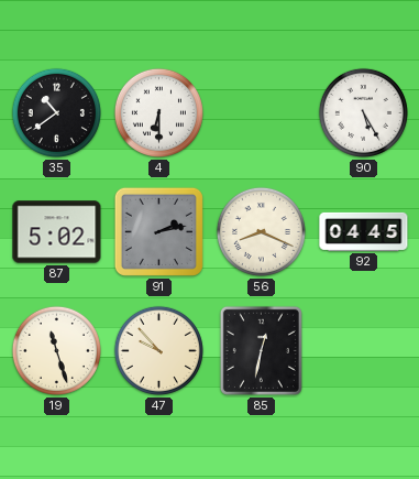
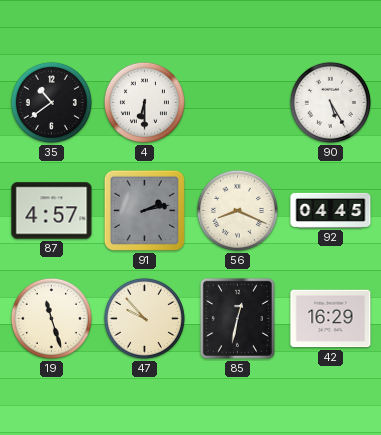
87: 5:02 -> 4:57
42: none -> 16:29
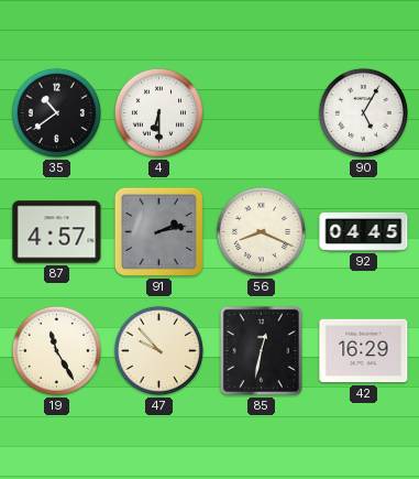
90: 5:25 -> 5:05
19: 11:27 -> 11:25
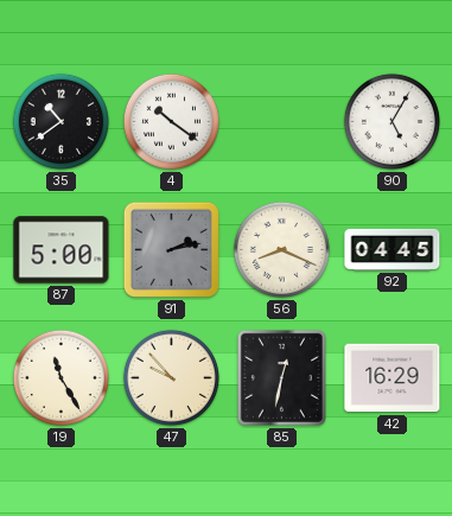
4: 6:30 -> 10:21
87: 4:57 -> 5:00
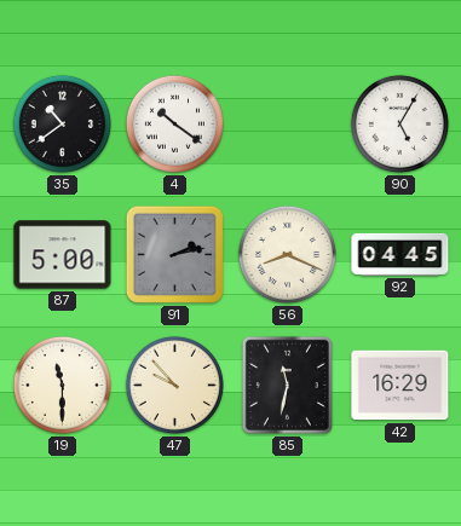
19: 11:25 -> 11:30
85: 12:32 -> 11:32
